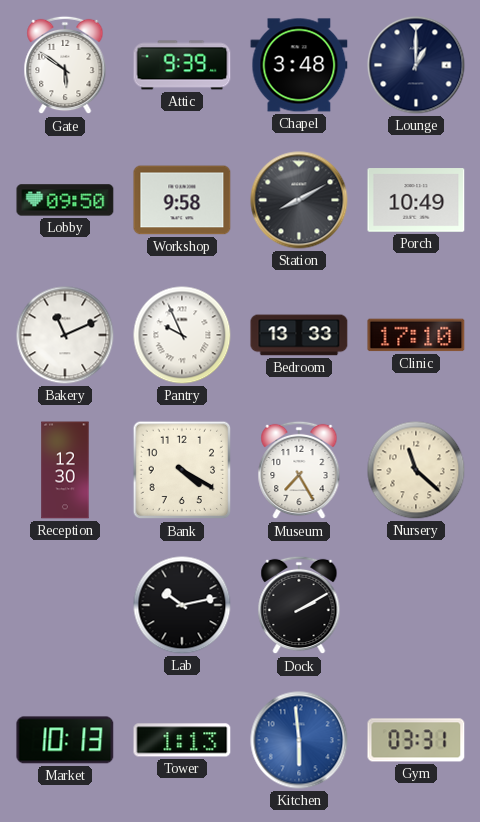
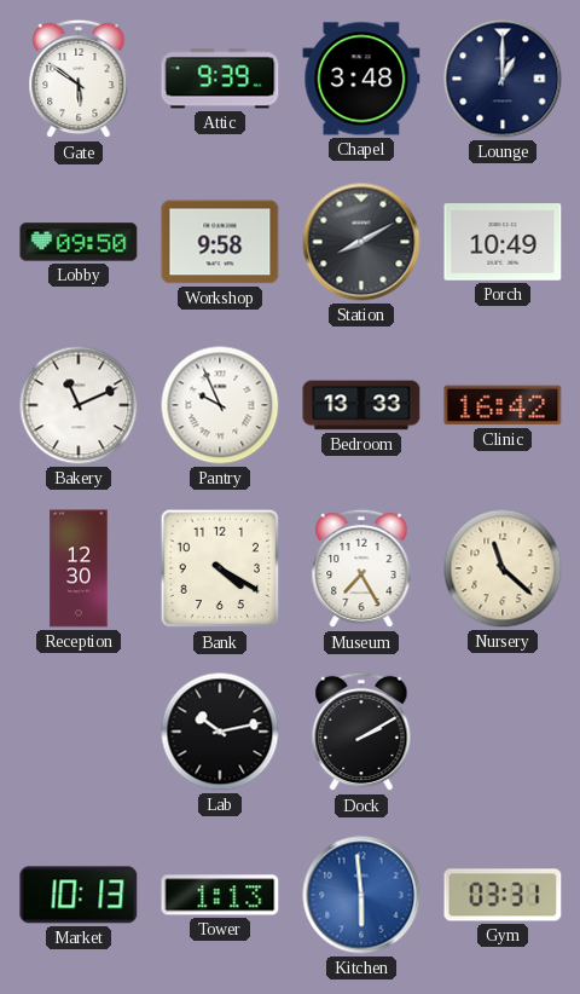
Clinic: 17:10 -> 16:42
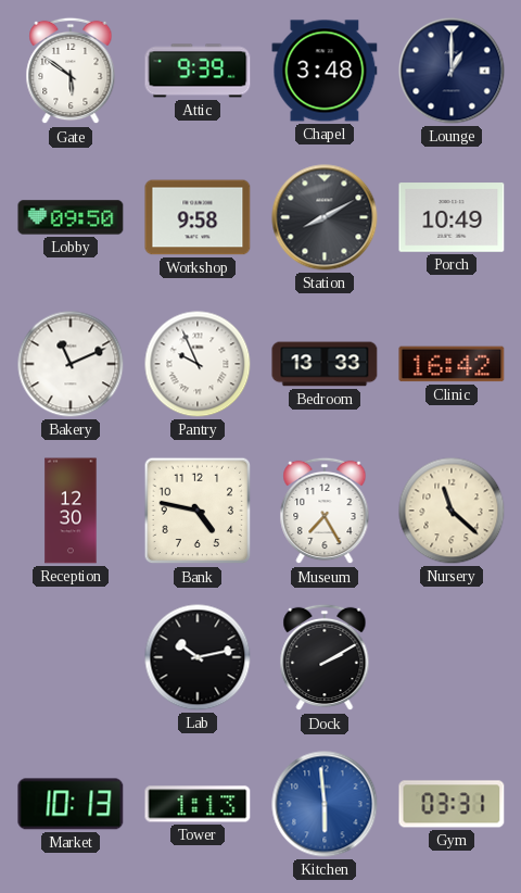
Bank: 4:20 -> 4:47
